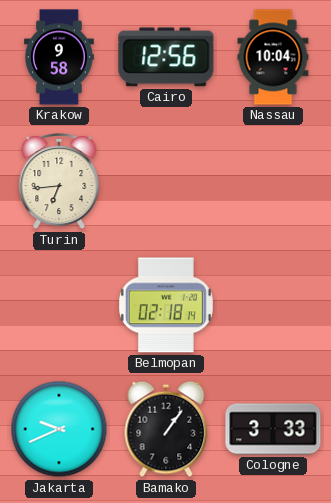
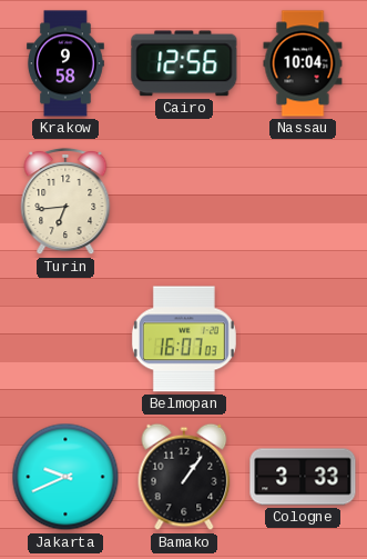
Belmopan: 02:18 -> 16:07
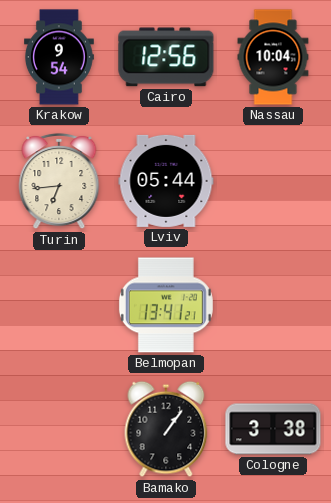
Krakow: 9:58 -> 9:54
Lviv: none -> 05:44
Belmopan: 16:07 -> 13:41
Jakarta: 9:41 -> none
Cologne: 3:33 -> 3:38
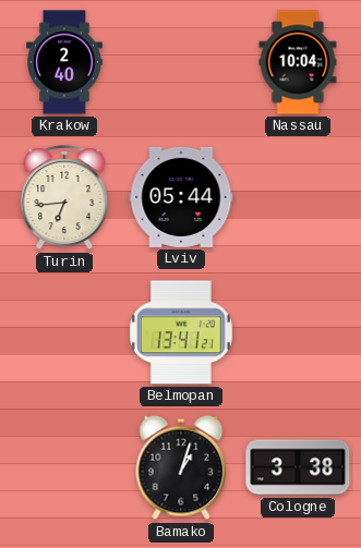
Krakow: 9:54 -> 2:40
Cairo: 12:56 -> none
Bamako: 1:06 -> 1:03
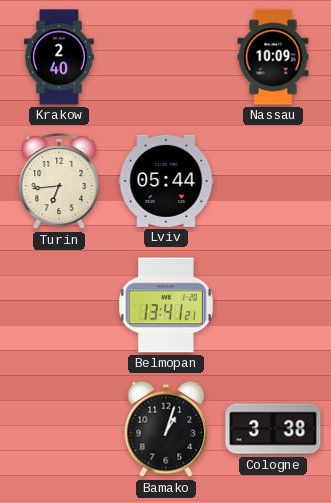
Nassau: 10:04 -> 10:09
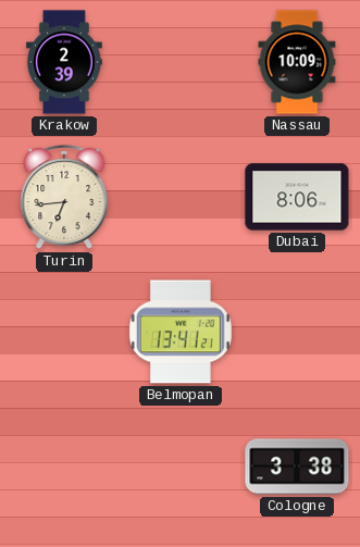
Krakow: 2:40 -> 2:39
Lviv: 05:44 -> none
Dubai: none -> 8:06
Bamako: 1:03 -> none
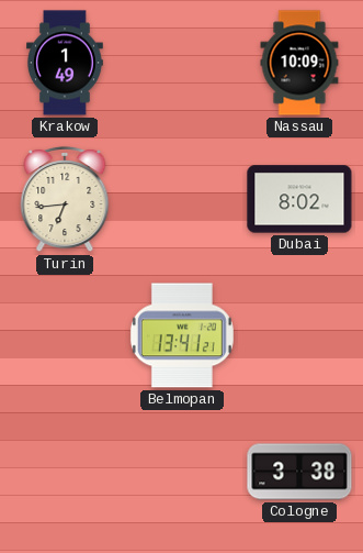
Krakow: 2:39 -> 1:49
Dubai: 8:06 -> 8:02
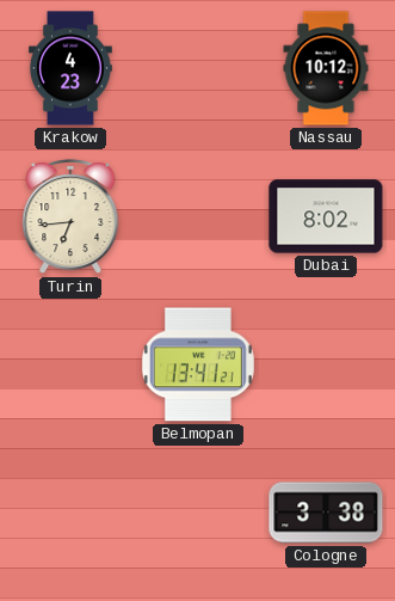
Krakow: 1:49 -> 4:23
Nassau: 10:09 -> 10:12
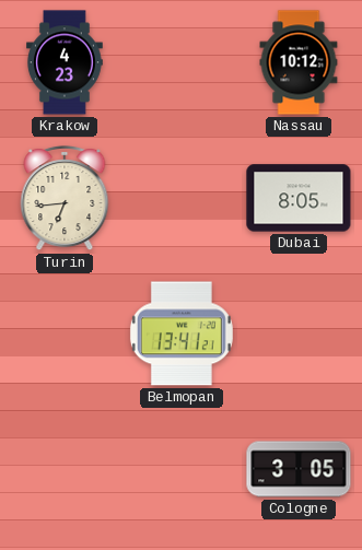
Dubai: 8:02 -> 8:05
Cologne: 3:38 -> 3:05
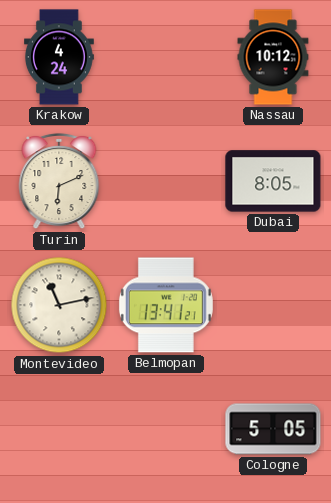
Krakow: 4:23 -> 4:24
Turin: 6:44 -> 6:11
Montevideo: none -> 11:13
Cologne: 3:05 -> 5:05
